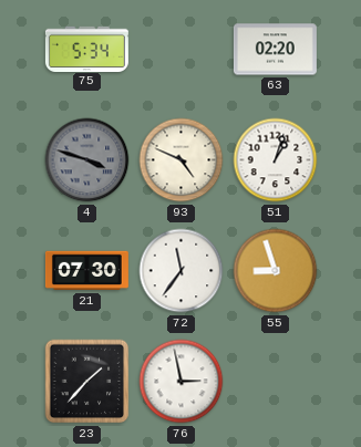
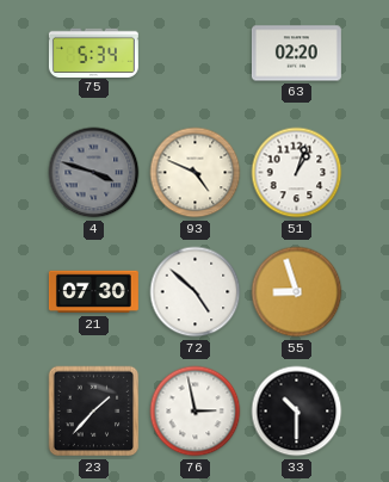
72: 11:36 -> 4:52
33: none -> 10:30
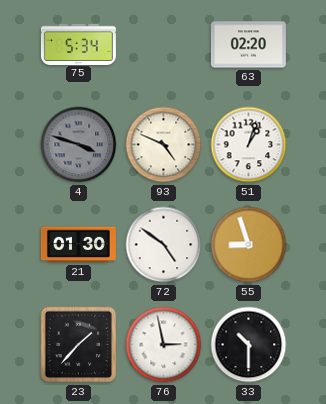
21: 07:30 -> 01:30
72: 4:52 -> 4:51
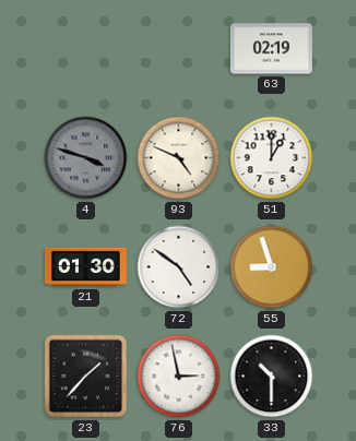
75: 5:34 -> none
63: 02:20 -> 02:19
51: 1:03 -> 1:00
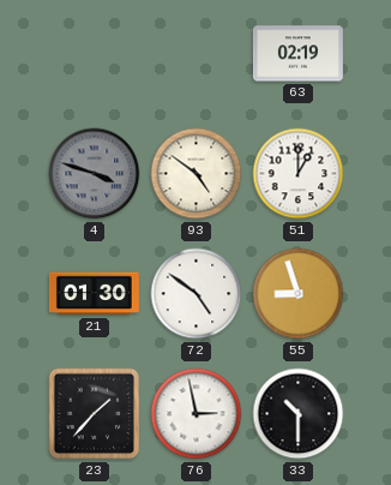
93: 4:49 -> 4:51
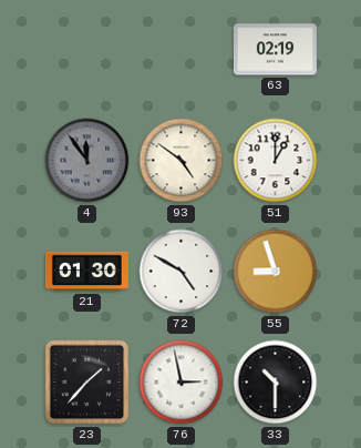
4: 3:48 -> 11:54
72: 4:51 -> 4:50
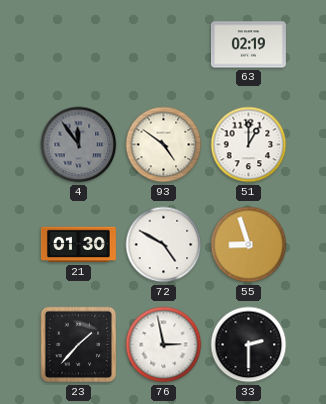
33: 10:30 -> 2:30
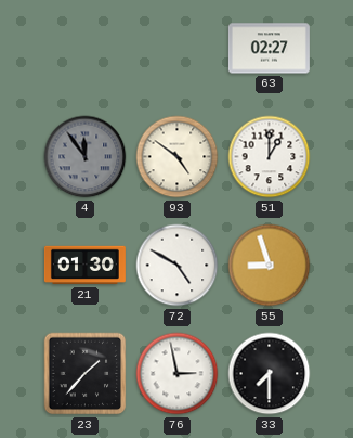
63: 02:19 -> 02:27
33: 2:30 -> 7:30
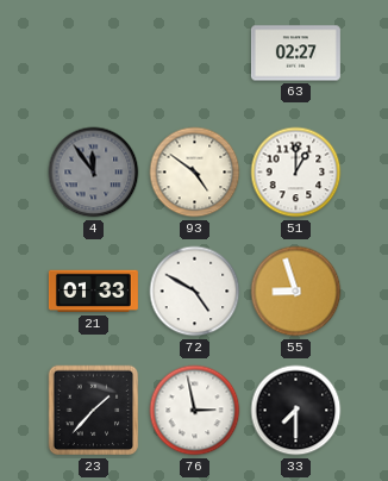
21: 01:30 -> 01:33
